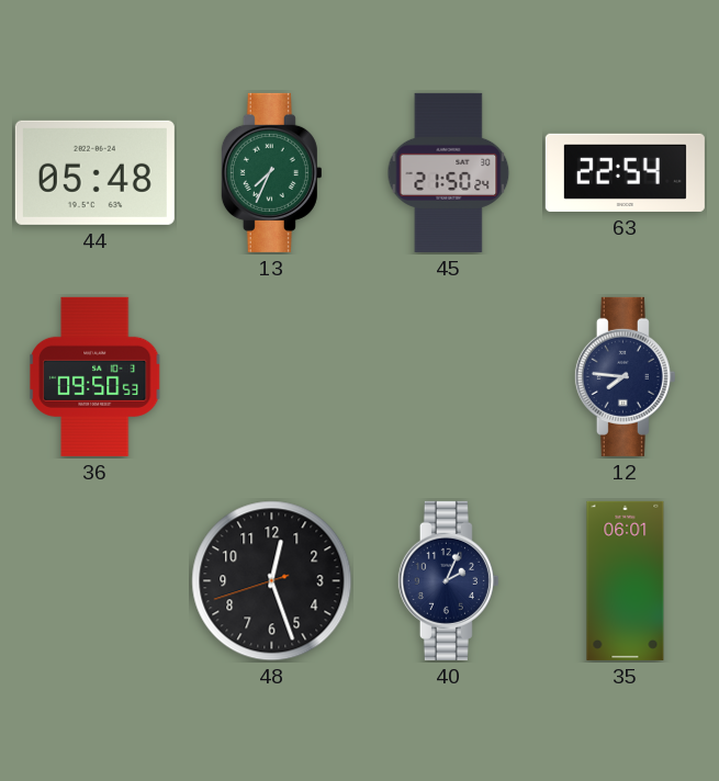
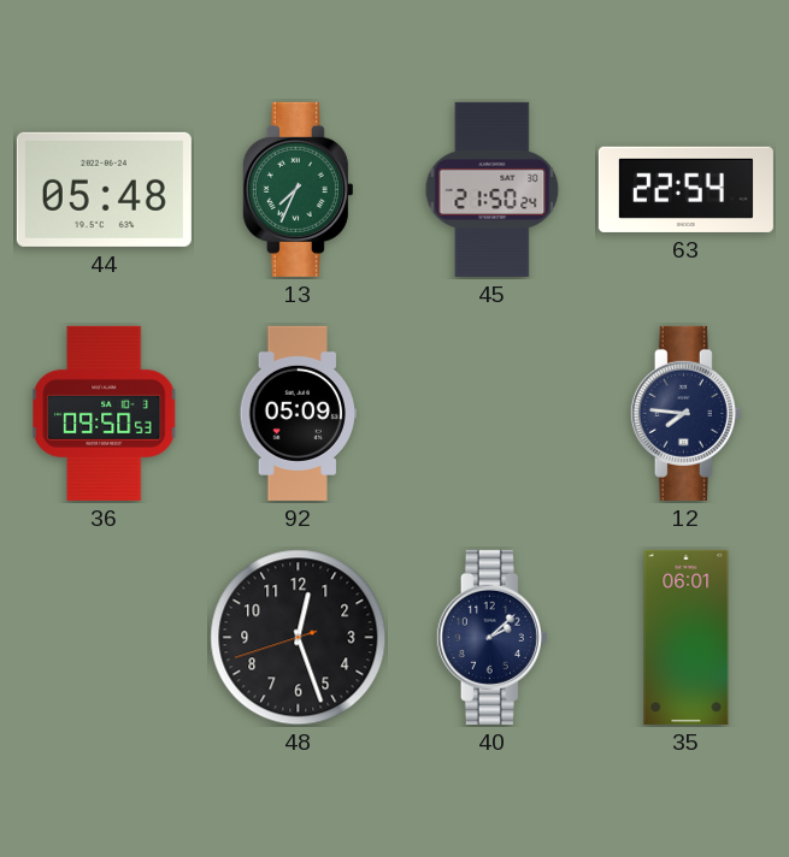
92: none -> 05:09
40: 2:04 -> 2:08
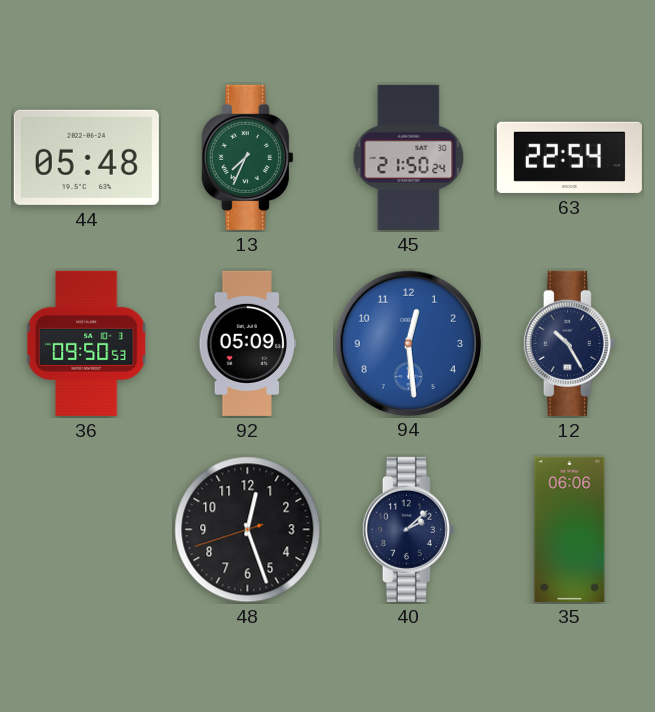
94: none -> 12:29
12: 7:46 -> 10:25
35: 06:01 -> 06:06
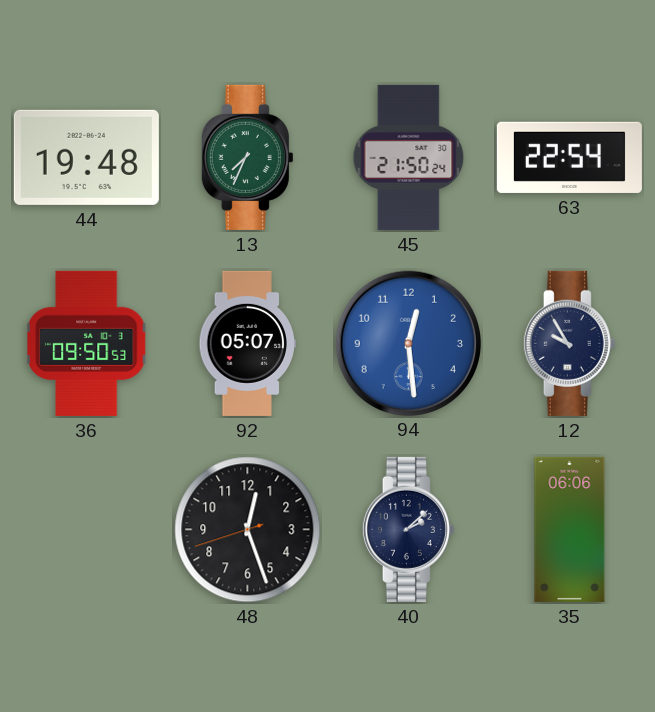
44: 05:48 -> 19:48
92: 05:09 -> 05:07
12: 10:25 -> 9:55
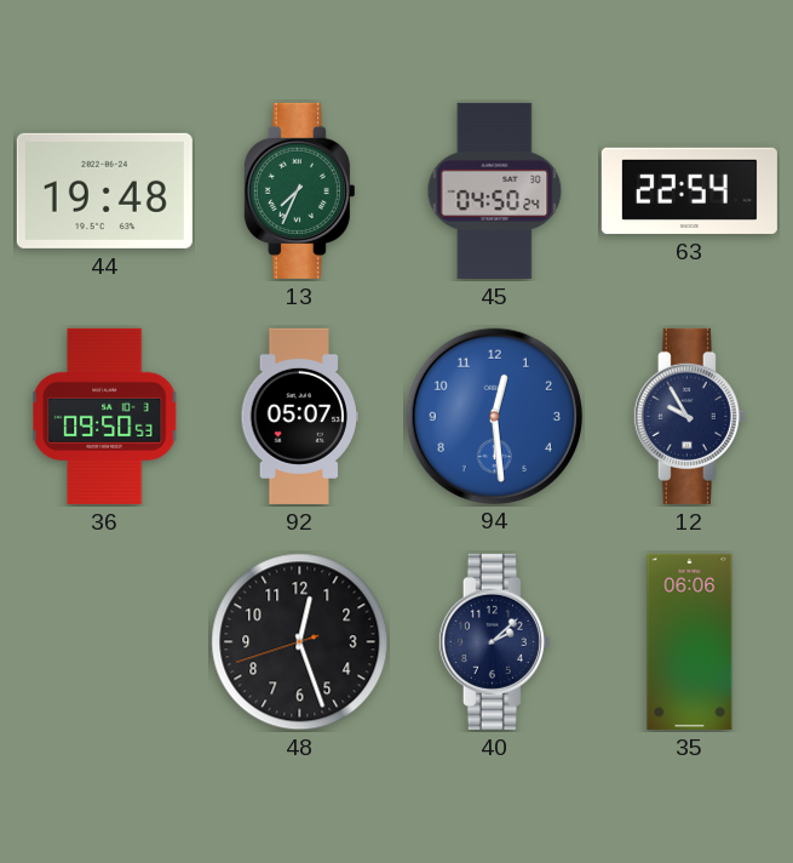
45: 21:50 -> 04:50
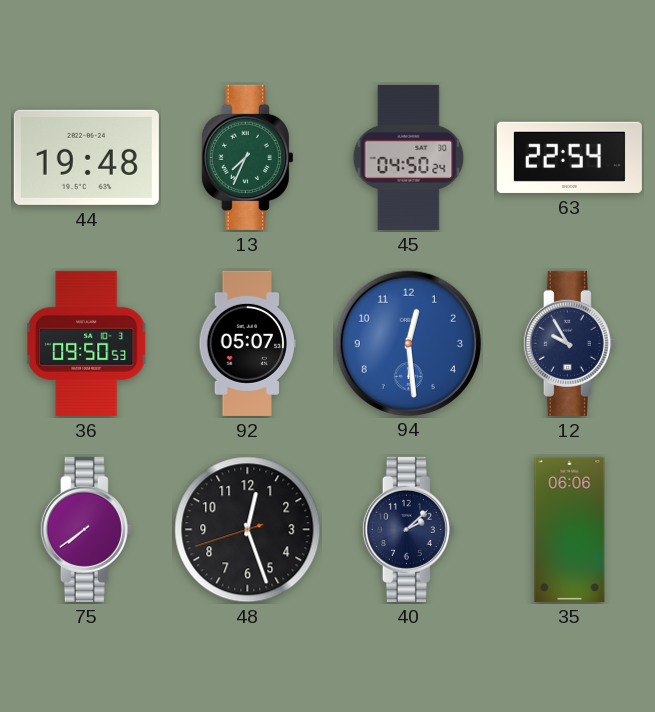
75: none -> 7:39
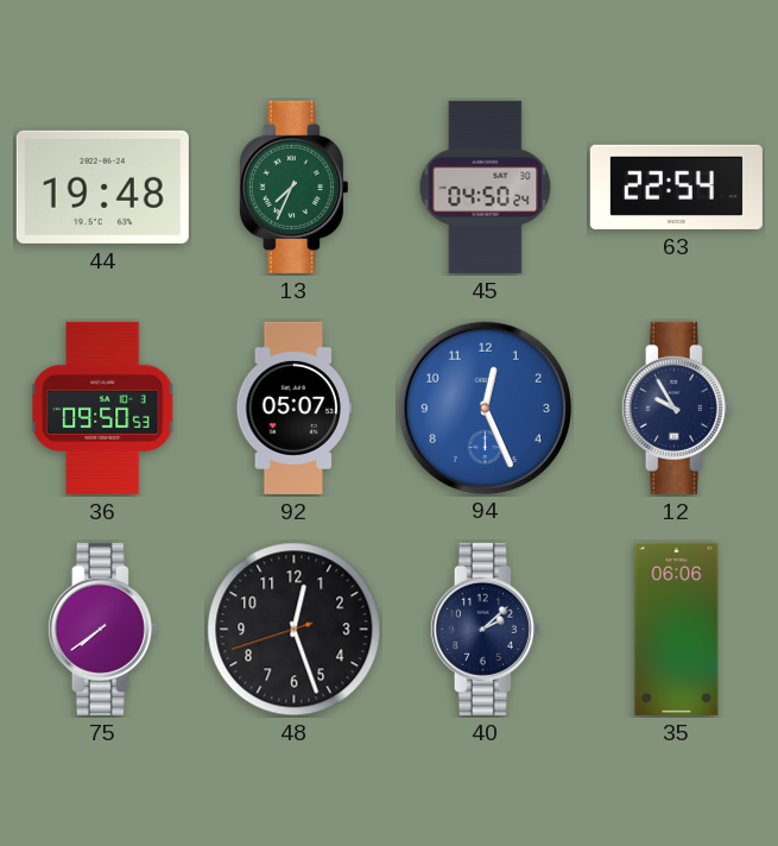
94: 12:29 -> 12:26
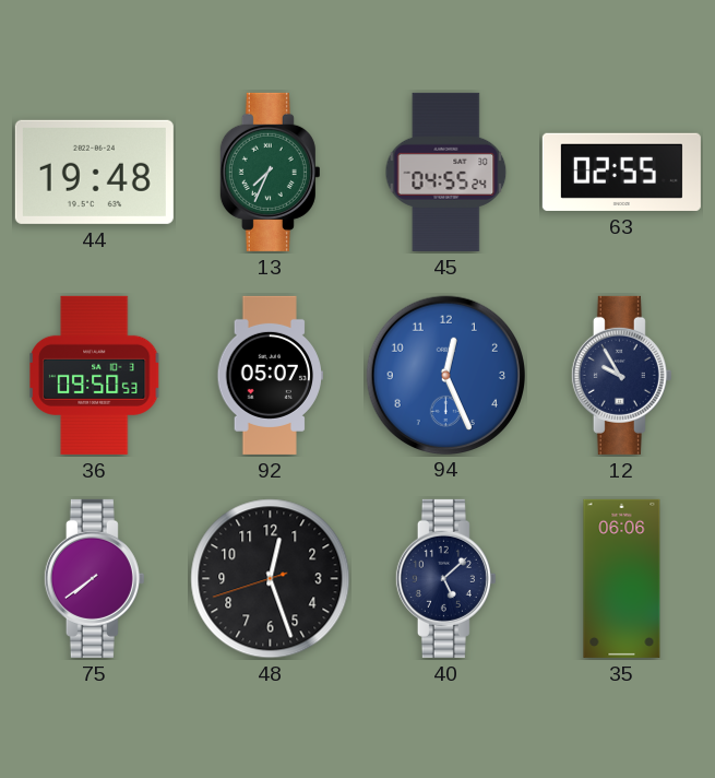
45: 04:50 -> 04:55
63: 22:54 -> 02:55
40: 2:08 -> 5:08
